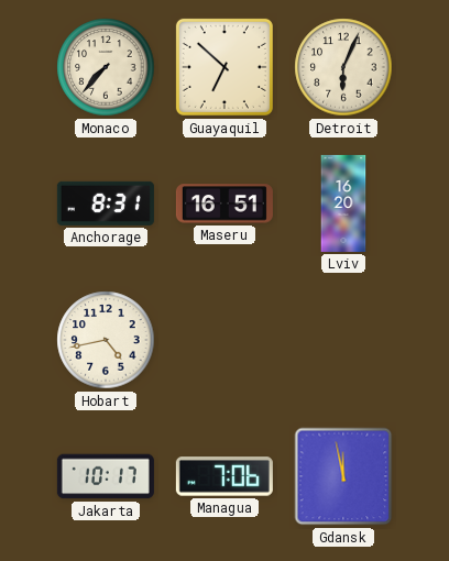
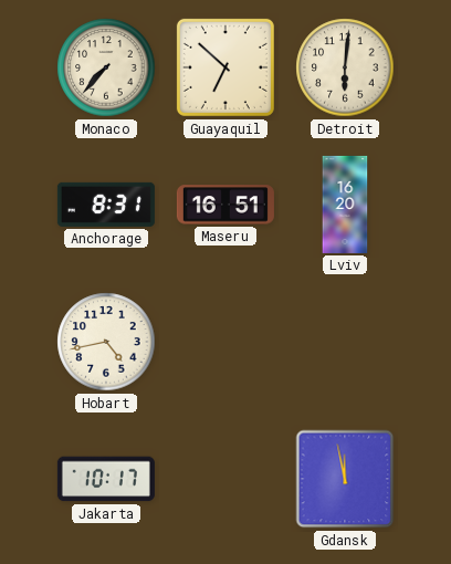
Detroit: 6:04 -> 6:01
Managua: 7:06 -> none
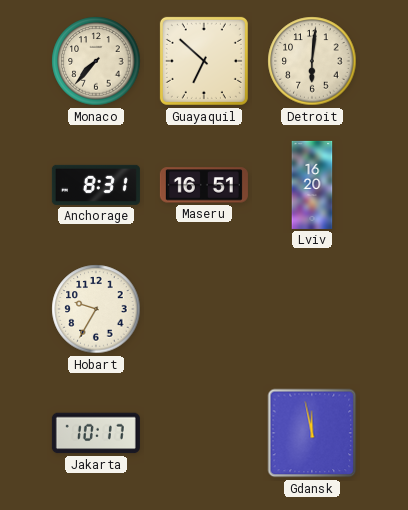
Hobart: 4:43 -> 9:35
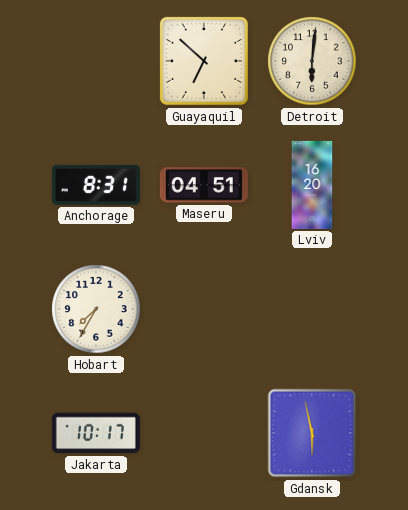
Monaco: 7:37 -> none
Maseru: 16:51 -> 04:51
Hobart: 9:35 -> 7:35
Gdansk: 11:58 -> 5:58
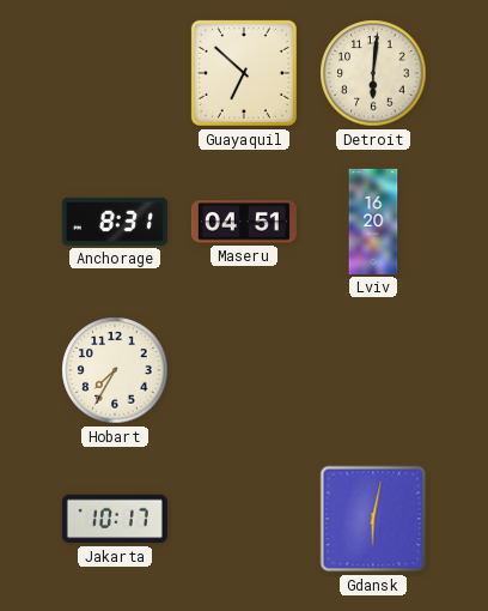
Gdansk: 5:58 -> 6:02
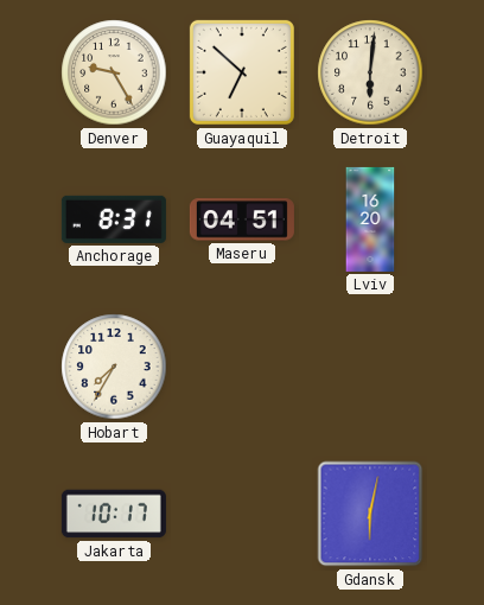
Denver: none -> 9:25
